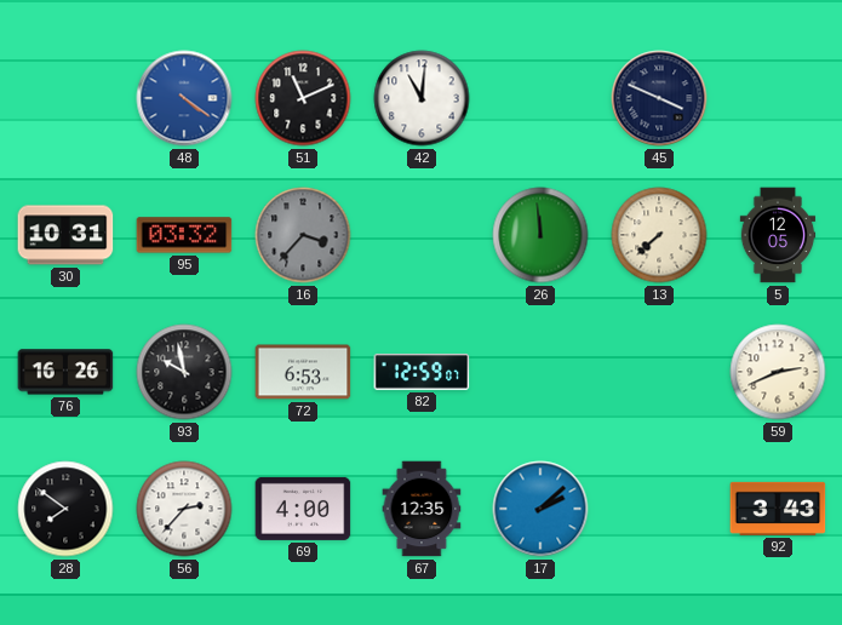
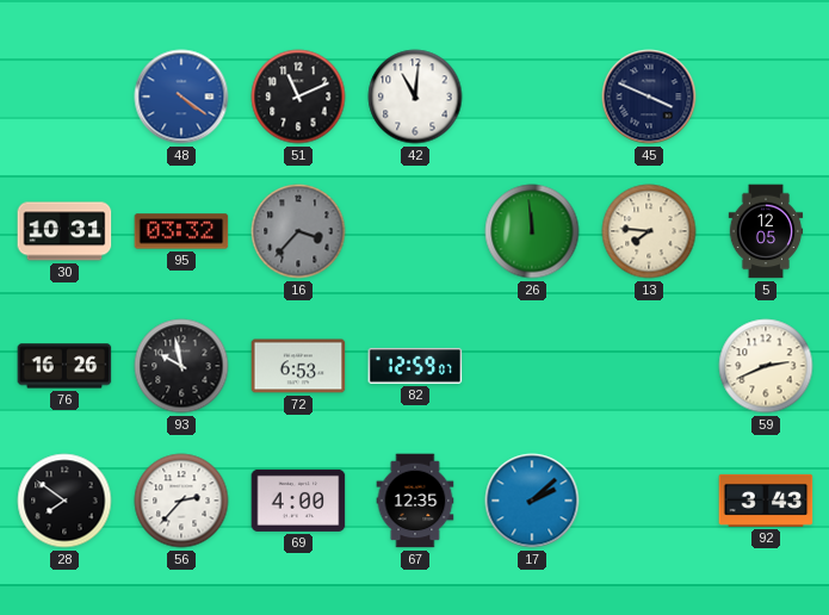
13: 7:38 -> 7:46
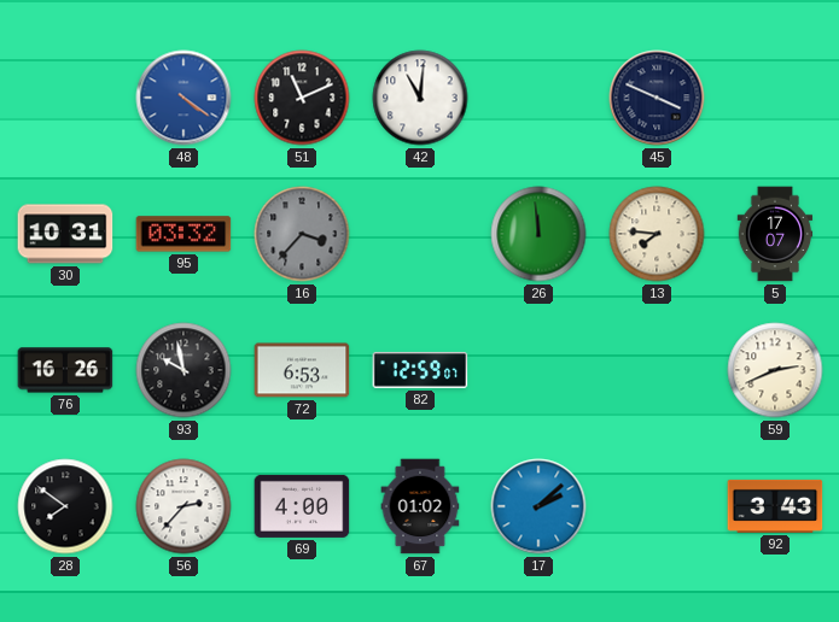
5: 12:05 -> 17:07
67: 12:35 -> 01:02
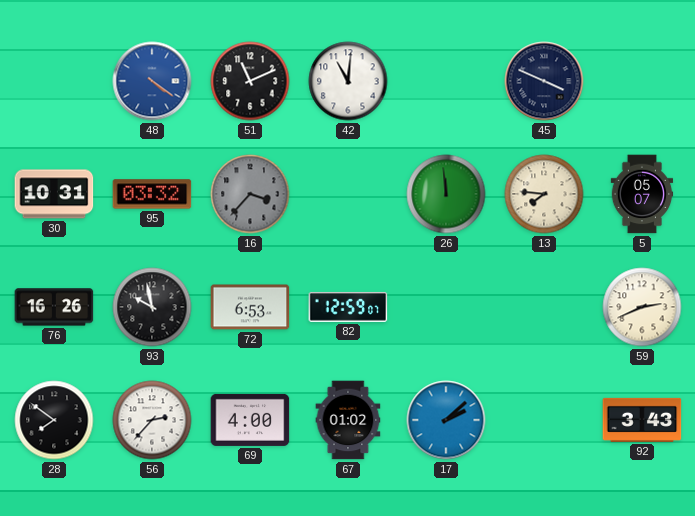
5: 17:07 -> 05:07
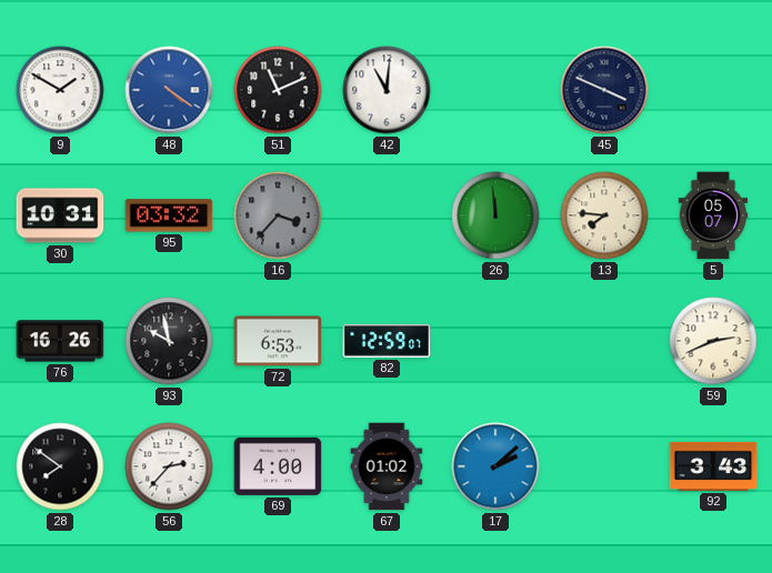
9: none -> 1:50
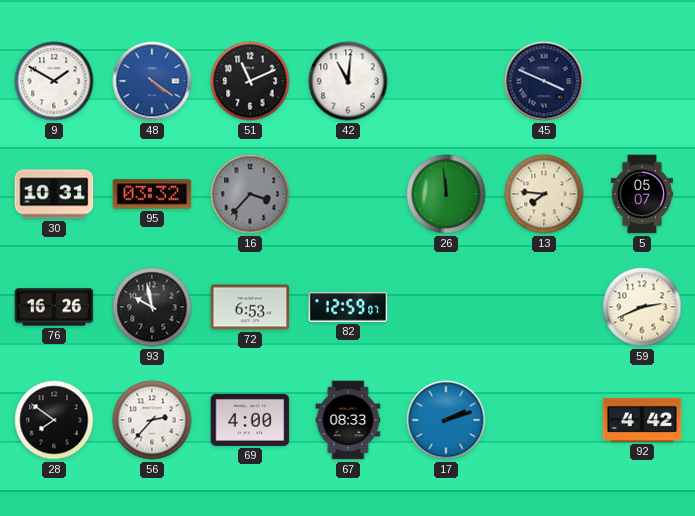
67: 01:02 -> 08:33
17: 2:08 -> 2:12
92: 3:43 -> 4:42
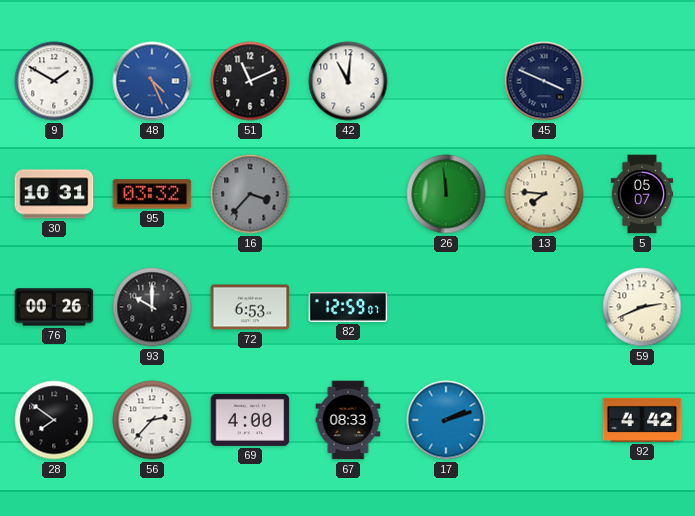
48: 4:21 -> 4:26
76: 16:26 -> 00:26
93: 9:58 -> 10:00
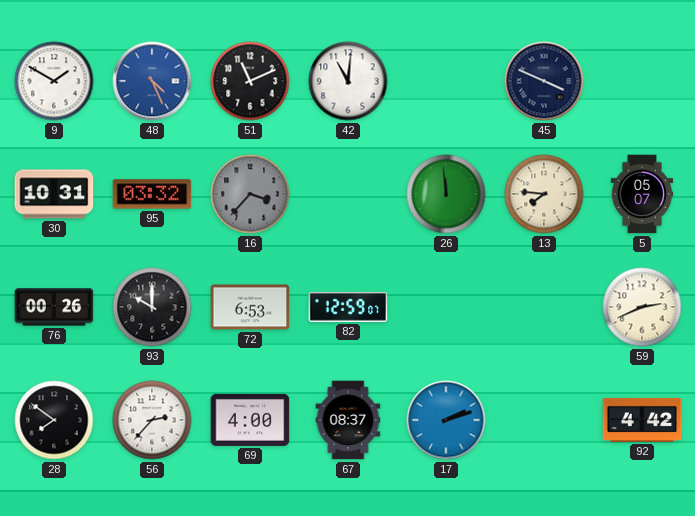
67: 08:33 -> 08:37
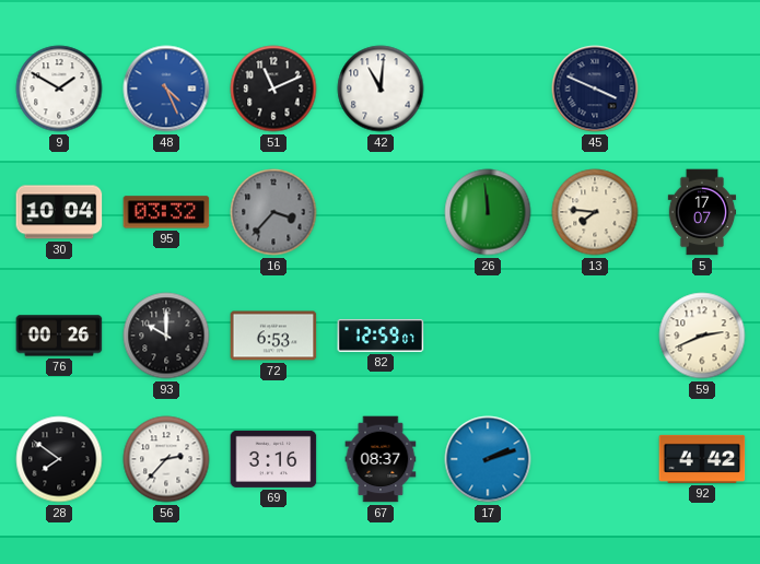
30: 10:31 -> 10:04
5: 05:07 -> 17:07
69: 4:00 -> 3:16
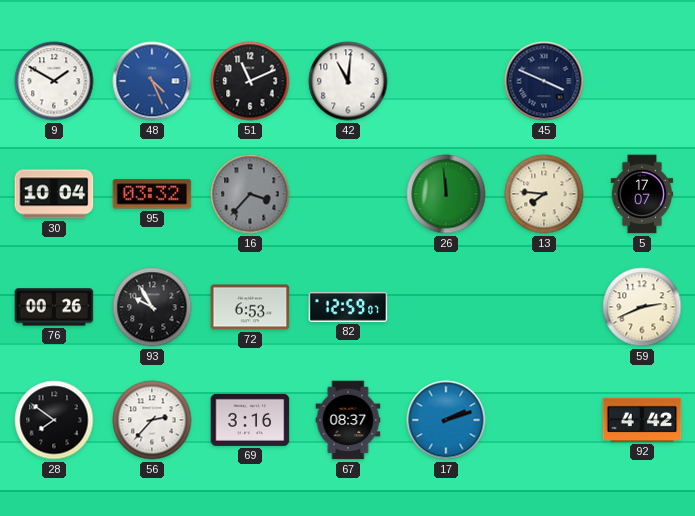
93: 10:00 -> 9:55
